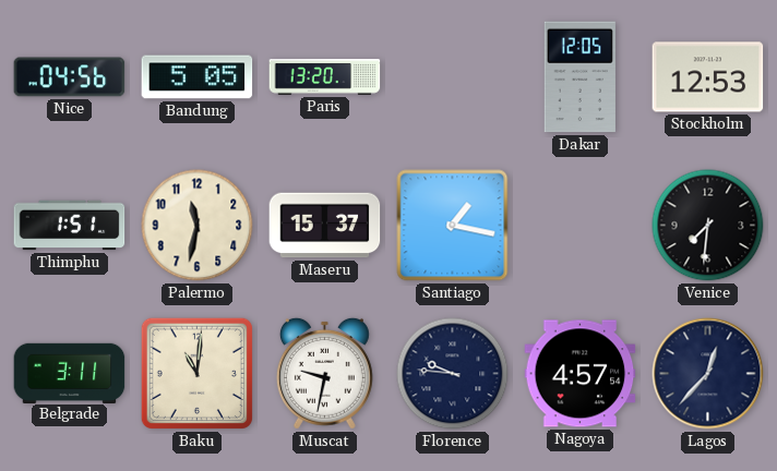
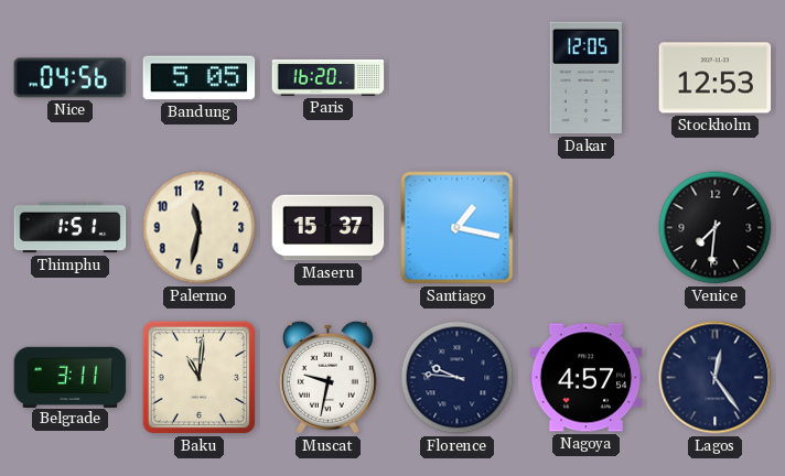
Paris: 13:20 -> 16:20
Lagos: 12:37 -> 12:24
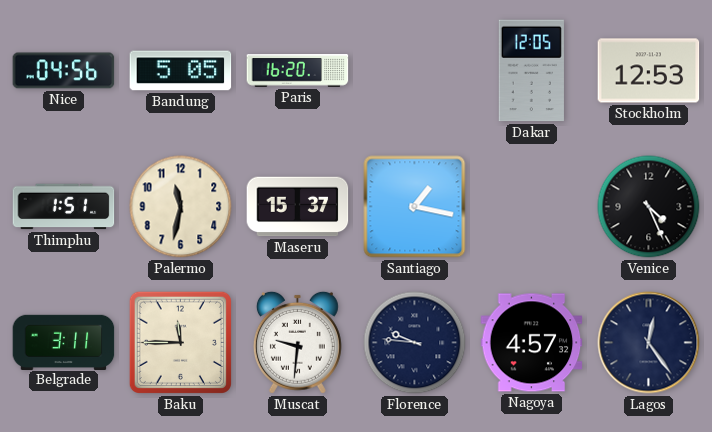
Venice: 7:31 -> 4:26
Baku: 11:01 -> 11:45
Muscat: 9:32 -> 9:31
Nagoya: 4:57:54 -> 4:57:32
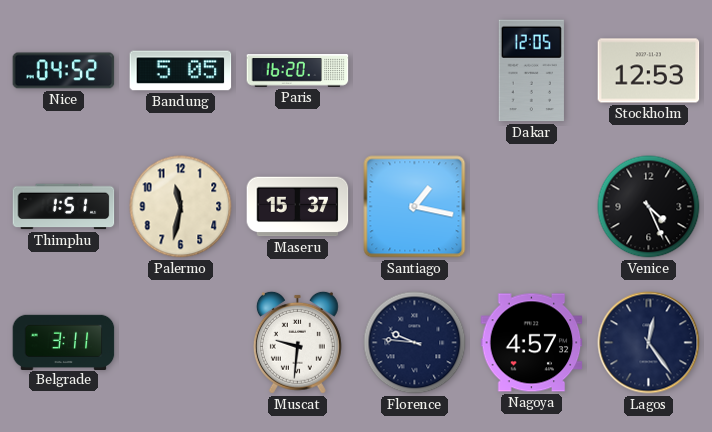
Nice: 04:56 -> 04:52
Baku: 11:45 -> none
